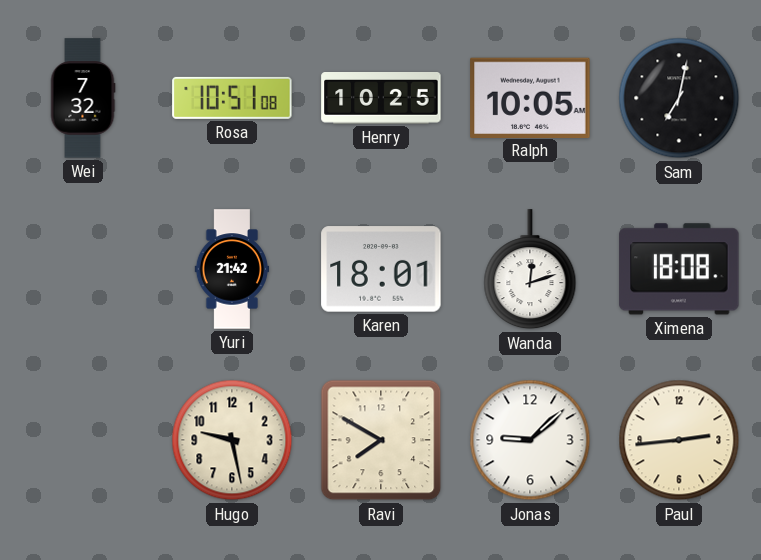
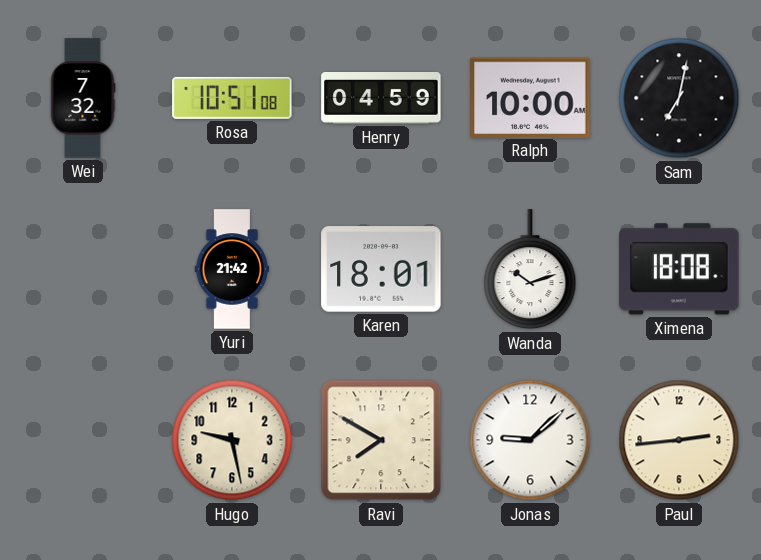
Henry: 10:25 -> 04:59
Ralph: 10:05 -> 10:00
Wanda: 12:12 -> 10:12
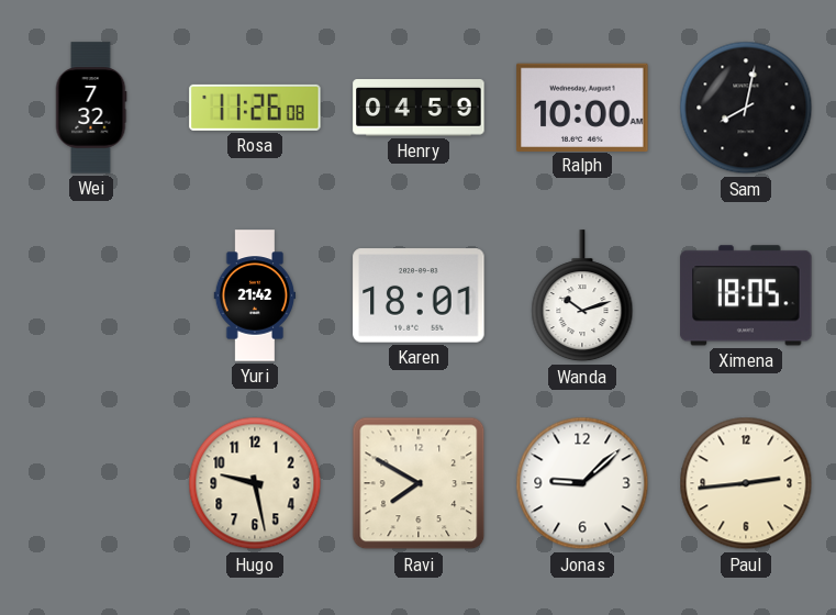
Rosa: 10:51 -> 11:26
Sam: 7:02 -> 8:02
Ximena: 18:08 -> 18:05
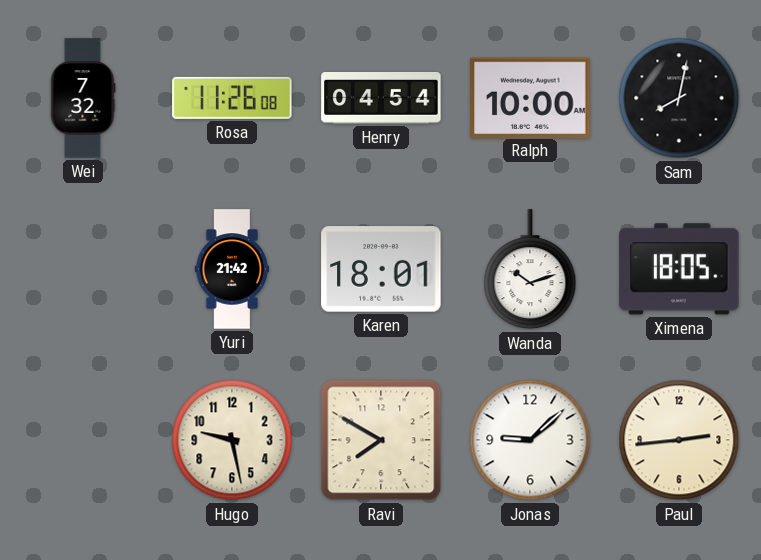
Henry: 04:59 -> 04:54
